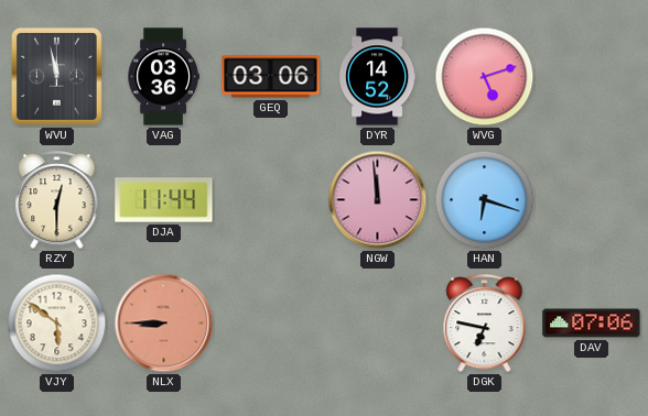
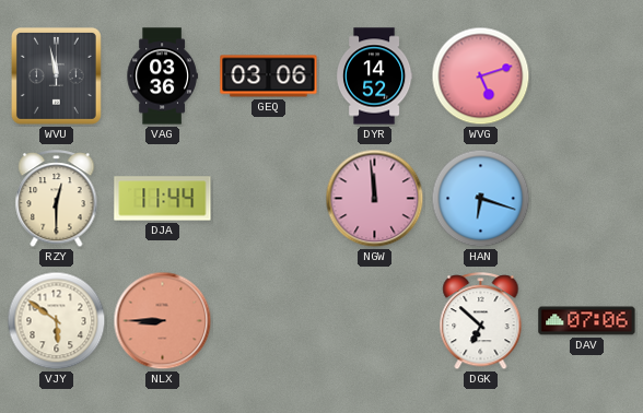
DGK: 6:47 -> 6:52
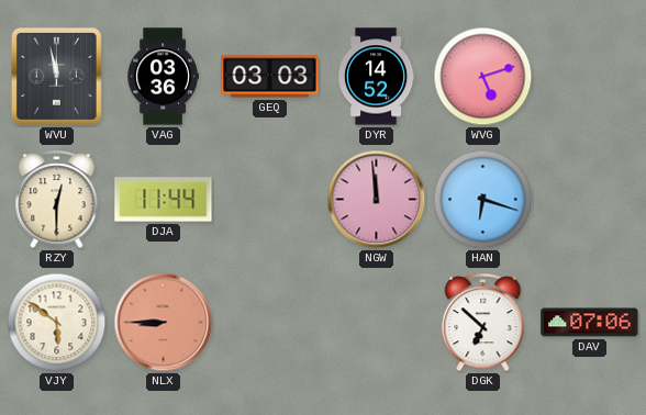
GEQ: 03:06 -> 03:03
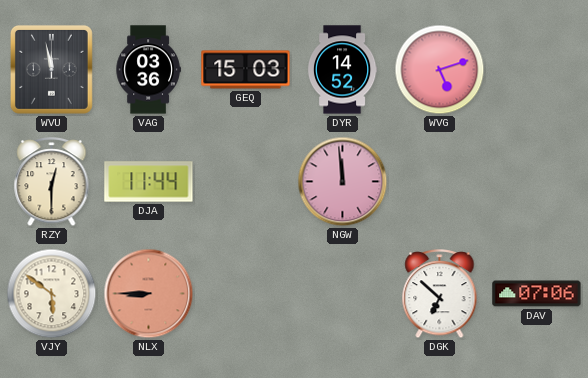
GEQ: 03:03 -> 15:03
HAN: 6:18 -> none
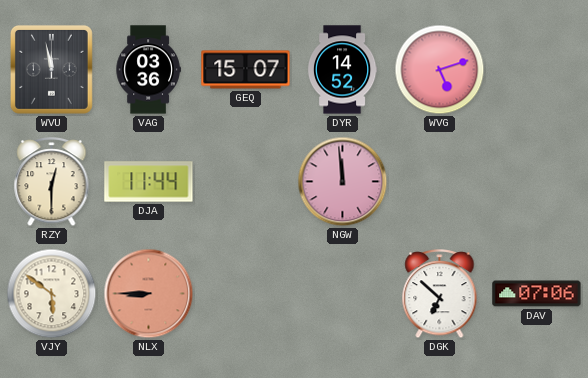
GEQ: 15:03 -> 15:07
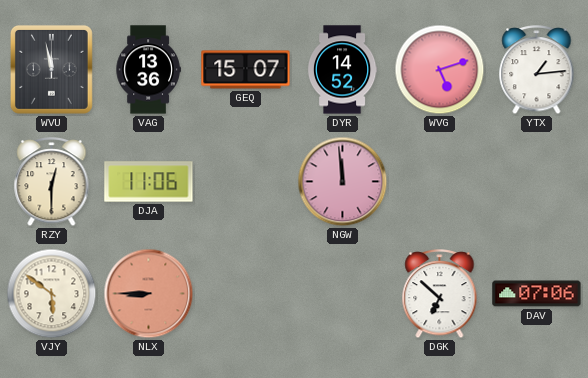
VAG: 03:36 -> 13:36
YTX: none -> 1:14
DJA: 11:44 -> 11:06
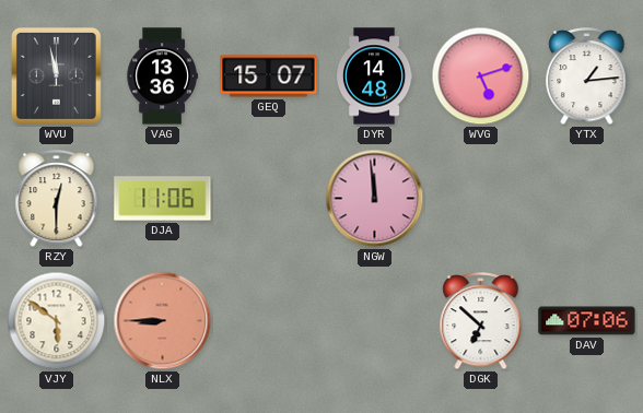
DYR: 14:52 -> 14:48
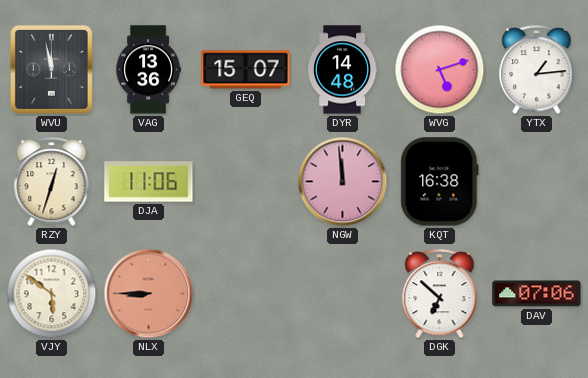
RZY: 12:30 -> 12:33
KQT: none -> 16:38
